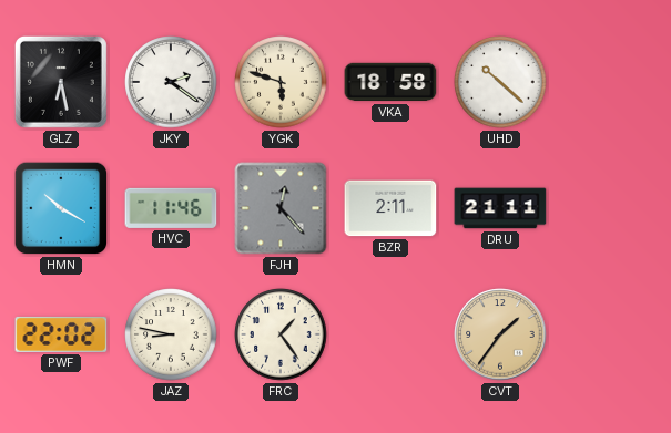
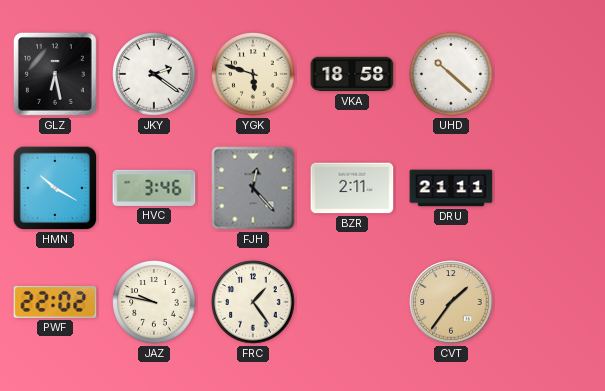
HVC: 11:46 -> 3:46
JAZ: 8:47 -> 9:47
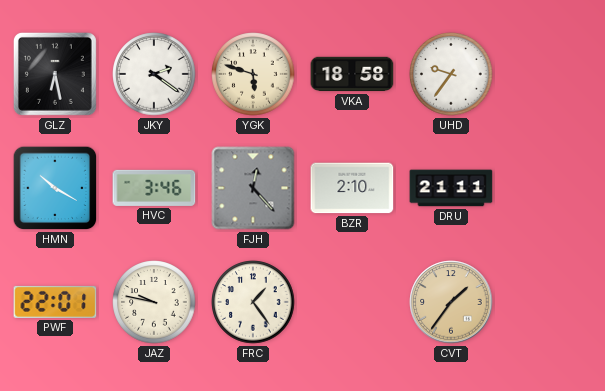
UHD: 10:22 -> 9:36
BZR: 2:11 -> 2:10
PWF: 22:02 -> 22:01
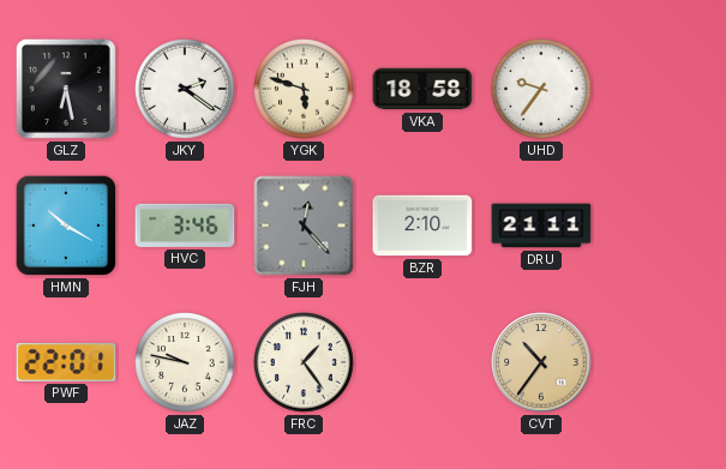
CVT: 1:36 -> 10:36
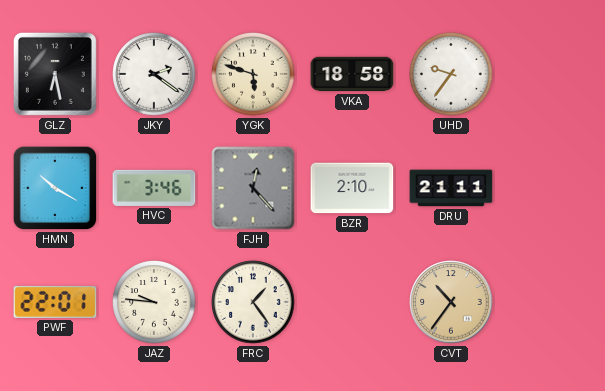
JAZ: 9:47 -> 9:46
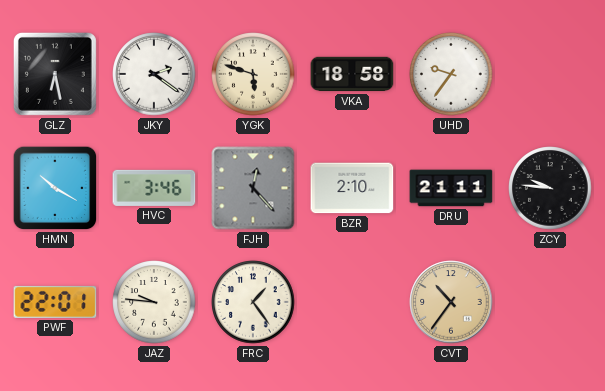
ZCY: none -> 9:46
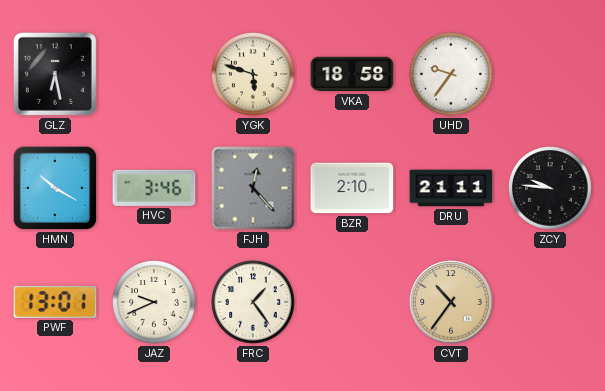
JKY: 2:21 -> none
PWF: 22:01 -> 13:01
JAZ: 9:46 -> 9:41
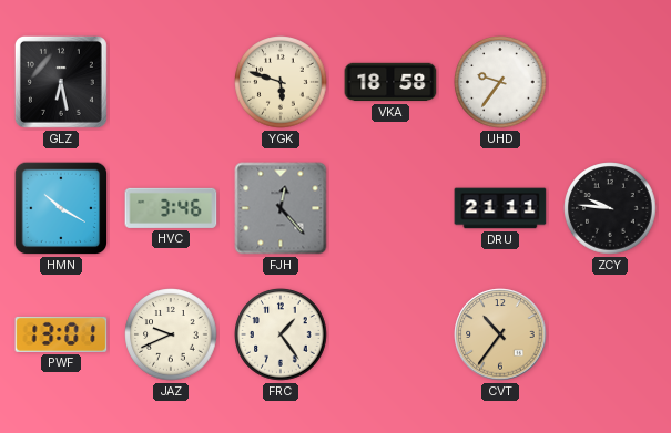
BZR: 2:10 -> none
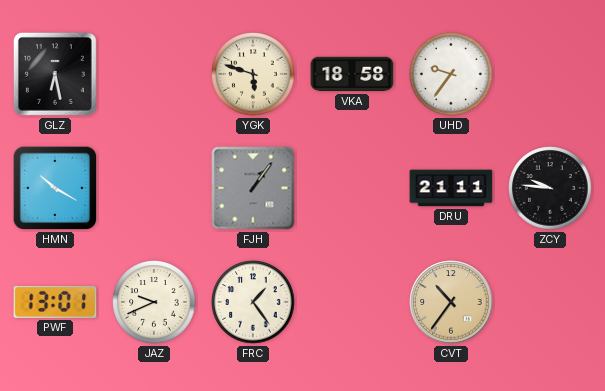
HVC: 3:46 -> none
FJH: 12:23 -> 1:06
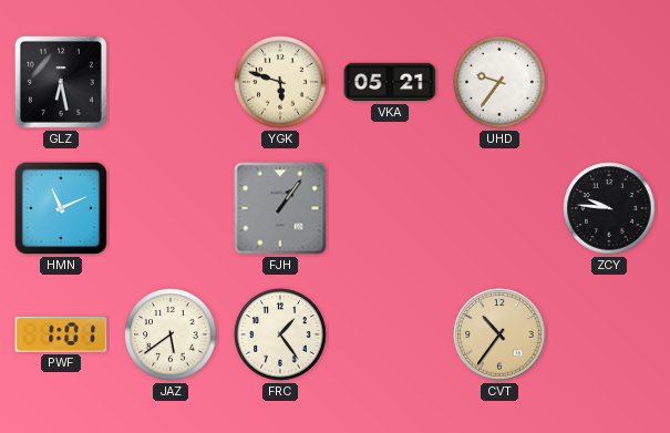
VKA: 18:58 -> 05:21
HMN: 10:20 -> 11:11
DRU: 21:11 -> none
PWF: 13:01 -> 1:01
JAZ: 9:41 -> 5:39
